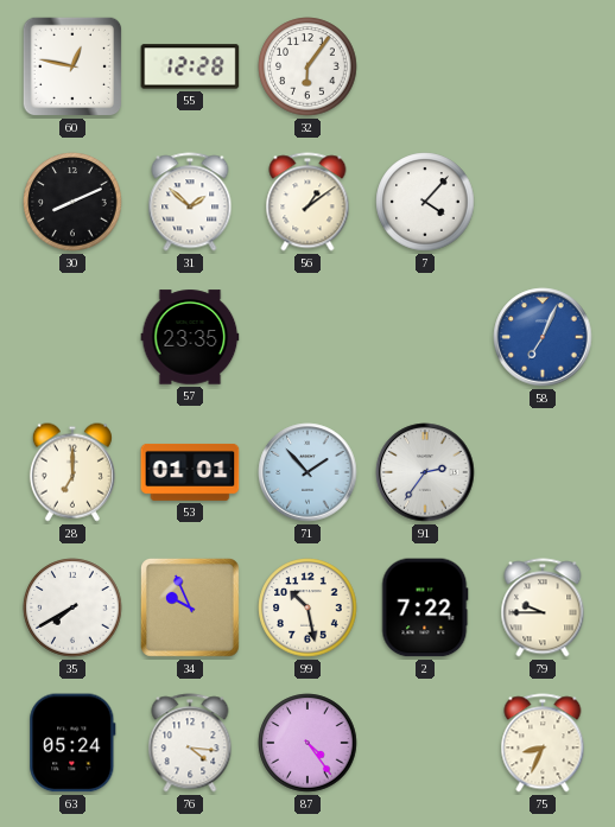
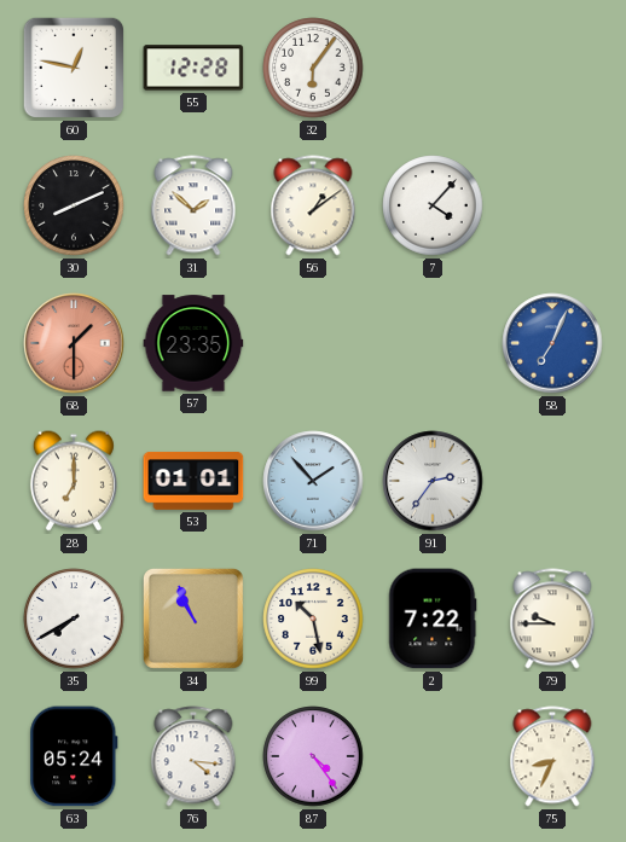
68: none -> 1:30
34: 9:56 -> 10:56
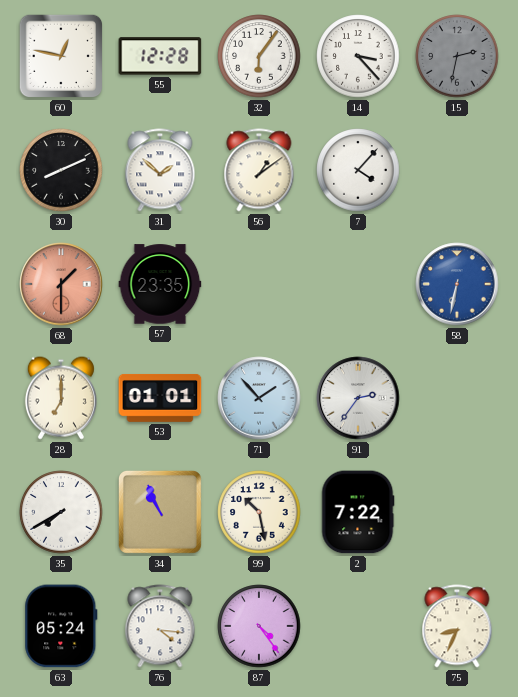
14: none -> 3:23
15: none -> 2:32
58: 7:04 -> 6:32
79: 9:45 -> none
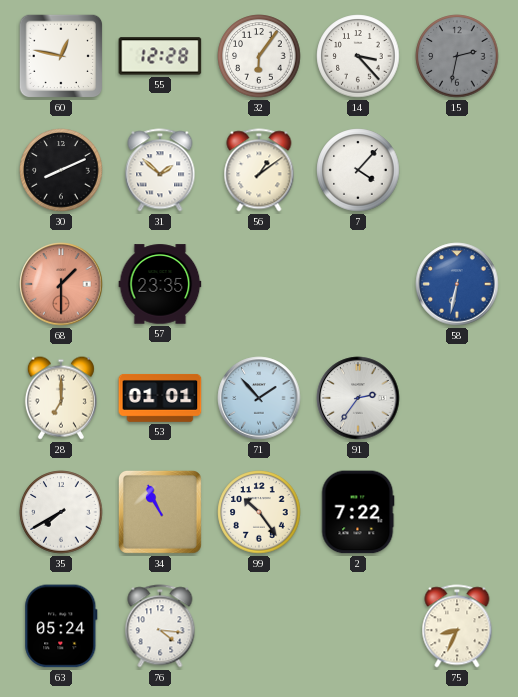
99: 10:28 -> 10:24
87: 4:24 -> none
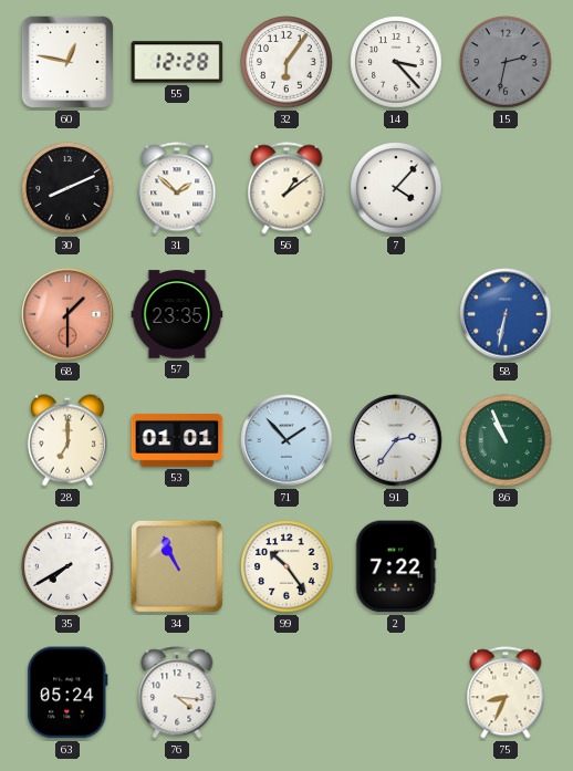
86: none -> 10:56
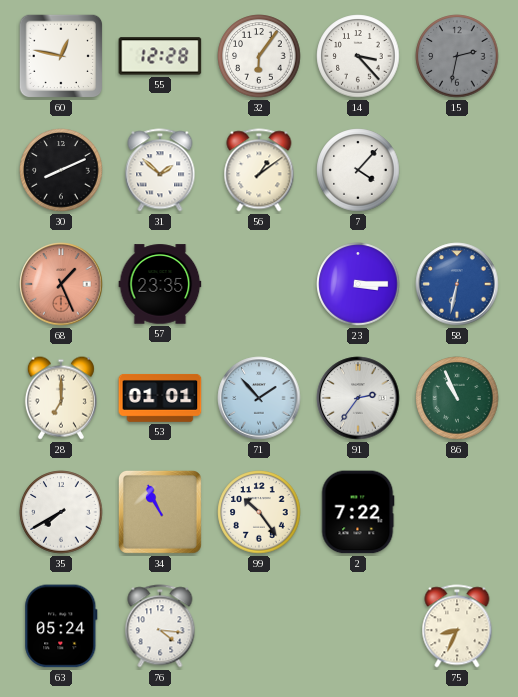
68: 1:30 -> 1:26
23: none -> 3:15
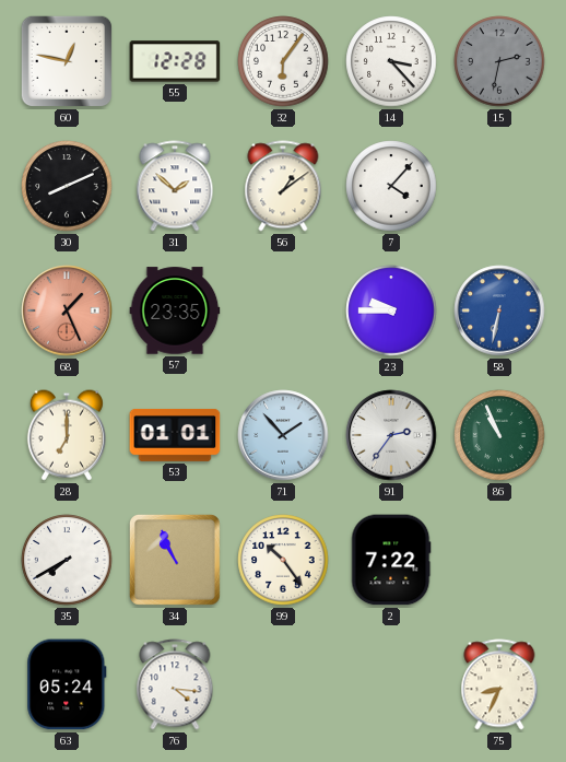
23: 3:15 -> 9:45
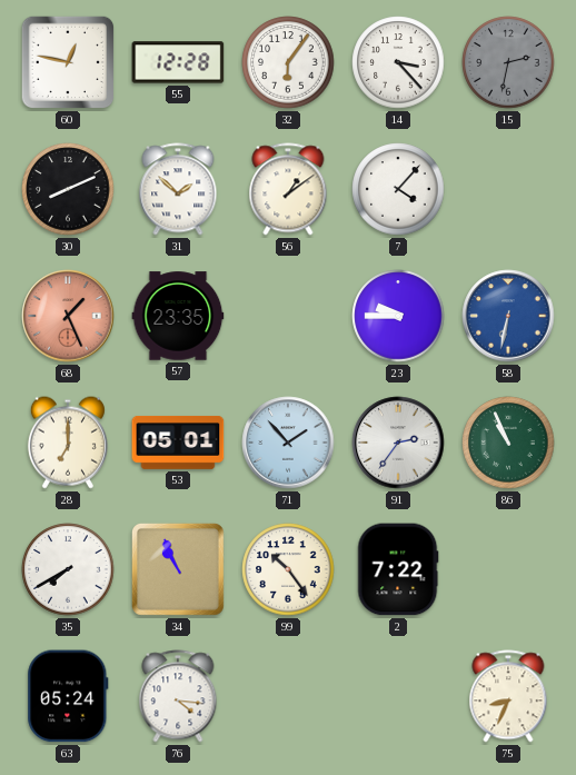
53: 01:01 -> 05:01
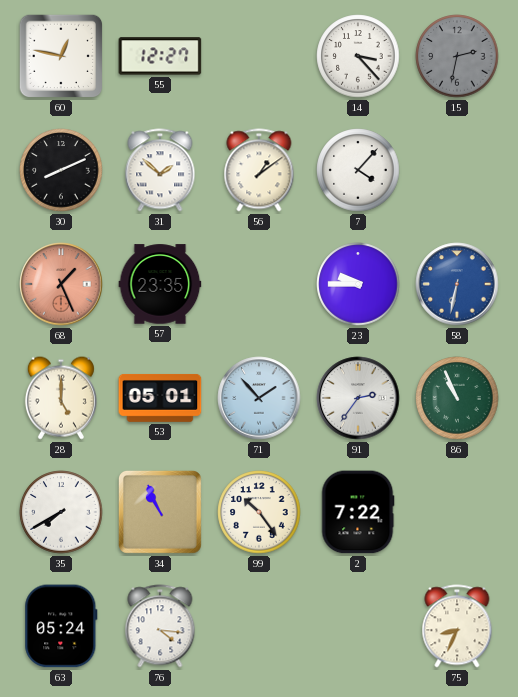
55: 12:28 -> 12:27
32: 6:06 -> none
28: 7:00 -> 5:00
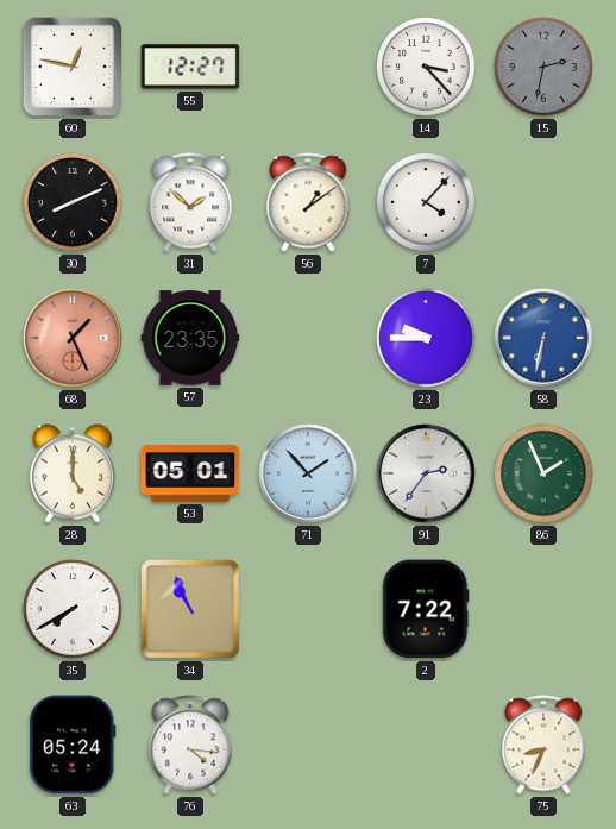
86: 10:56 -> 1:56
99: 10:24 -> none
